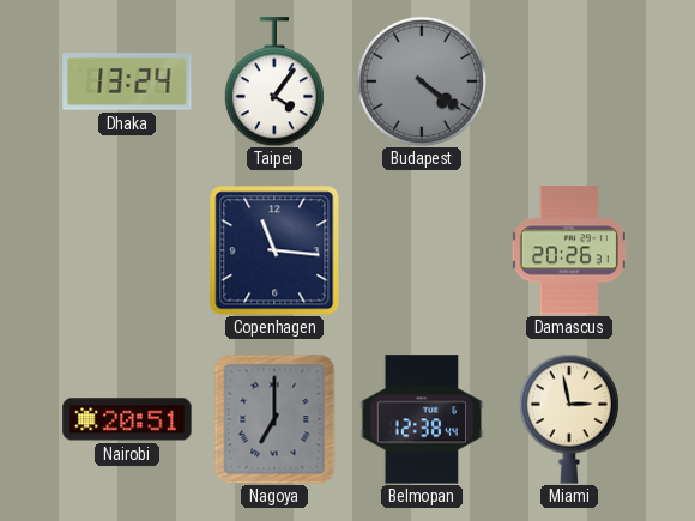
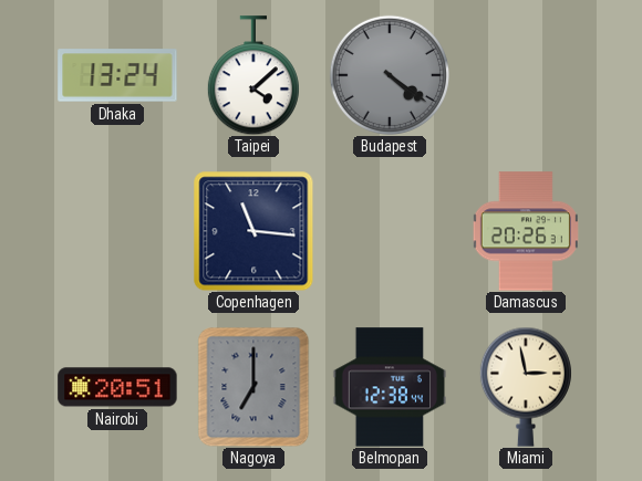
Taipei: 4:06 -> 4:08
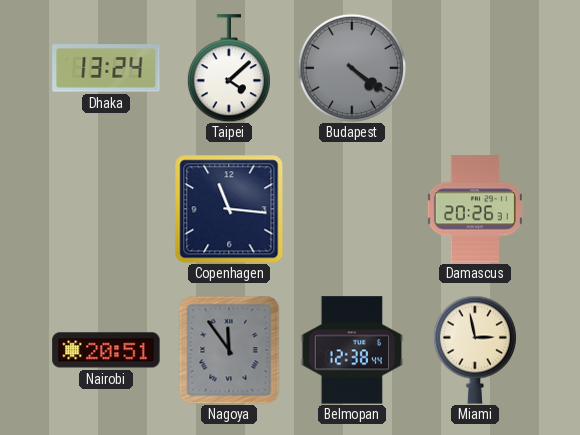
Nagoya: 7:00 -> 11:54
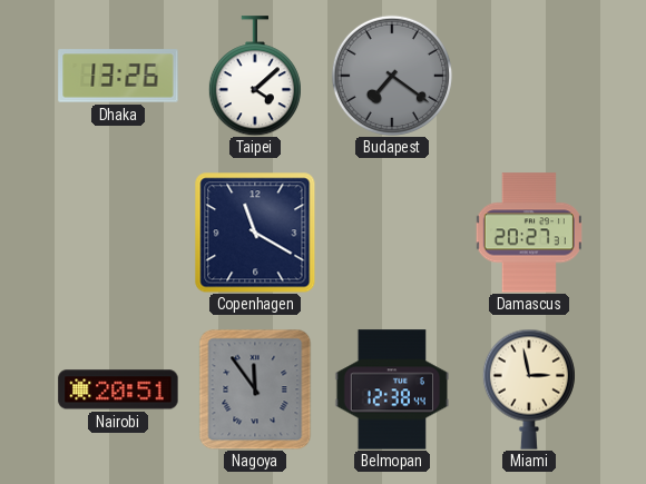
Dhaka: 13:24 -> 13:26
Budapest: 4:21 -> 7:21
Copenhagen: 11:16 -> 11:20
Damascus: 20:26 -> 20:27
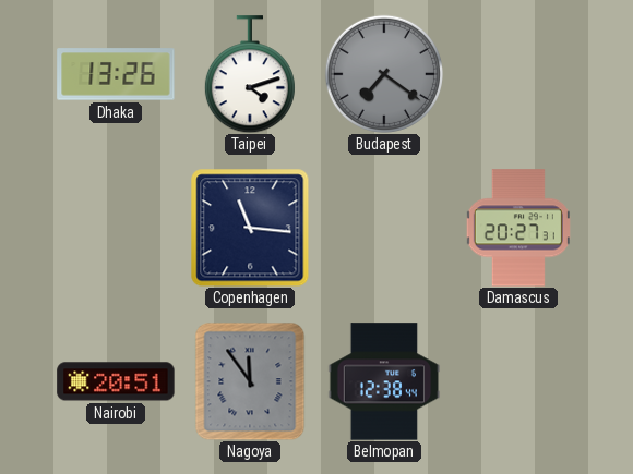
Taipei: 4:08 -> 4:12
Copenhagen: 11:20 -> 11:16
Miami: 2:58 -> none
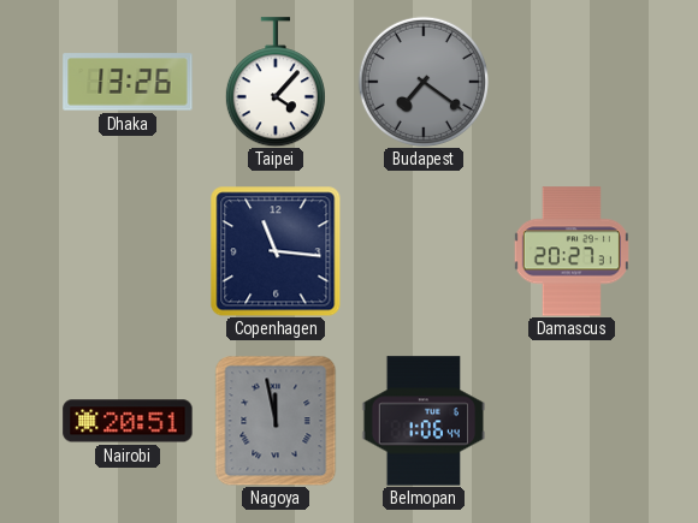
Taipei: 4:12 -> 4:07
Nagoya: 11:54 -> 11:58
Belmopan: 12:38 -> 1:06
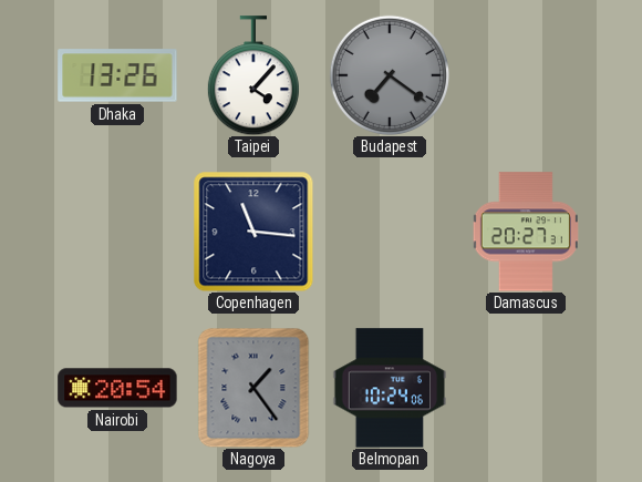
Nairobi: 20:51 -> 20:54
Nagoya: 11:58 -> 1:24
Belmopan: 1:06 -> 10:24
